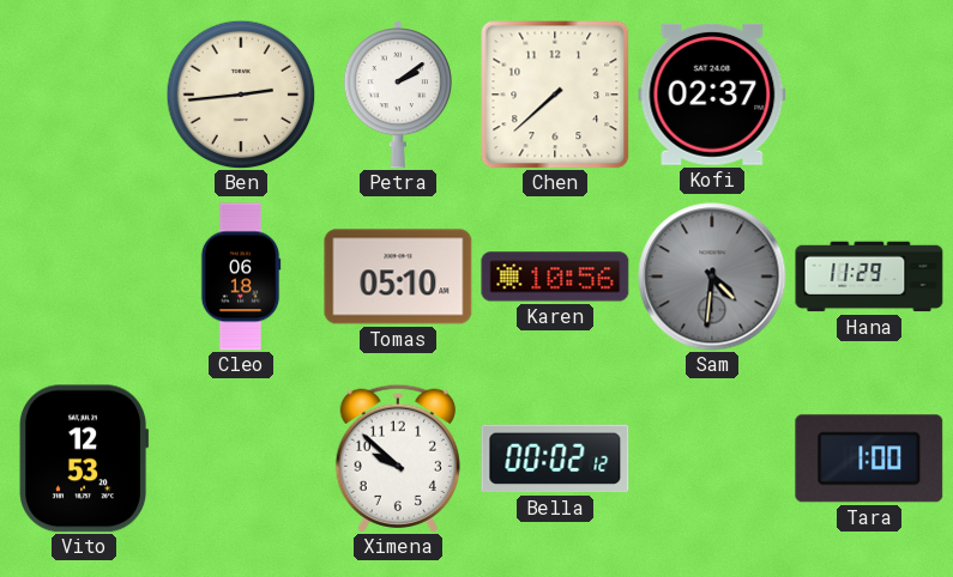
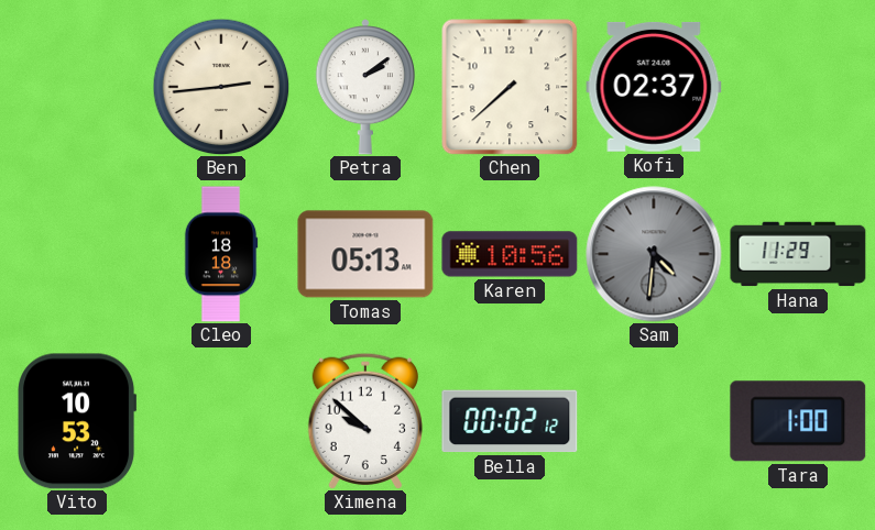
Cleo: 06:18 -> 18:18
Tomas: 05:10 -> 05:13
Vito: 12:53 -> 10:53
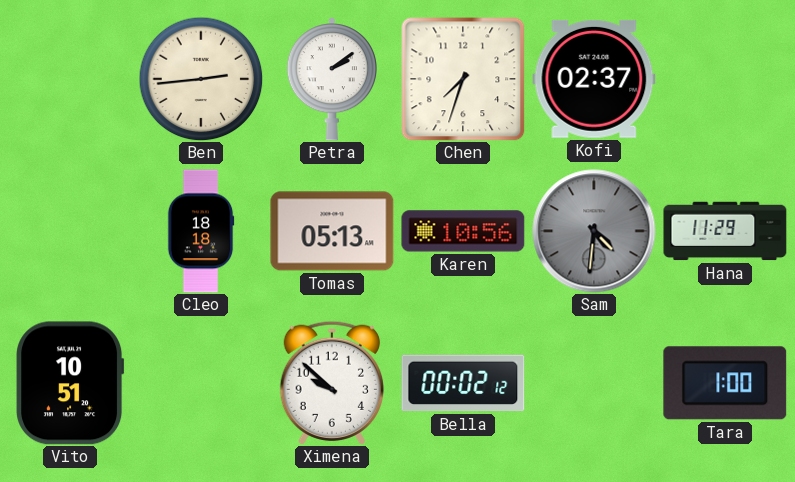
Chen: 7:38 -> 7:33
Vito: 10:53 -> 10:51
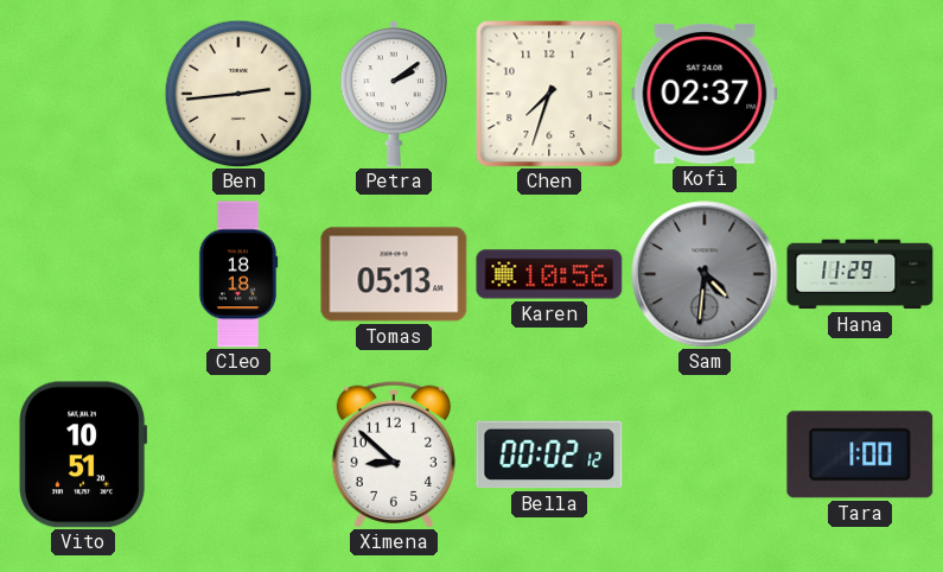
Ximena: 9:52 -> 8:52
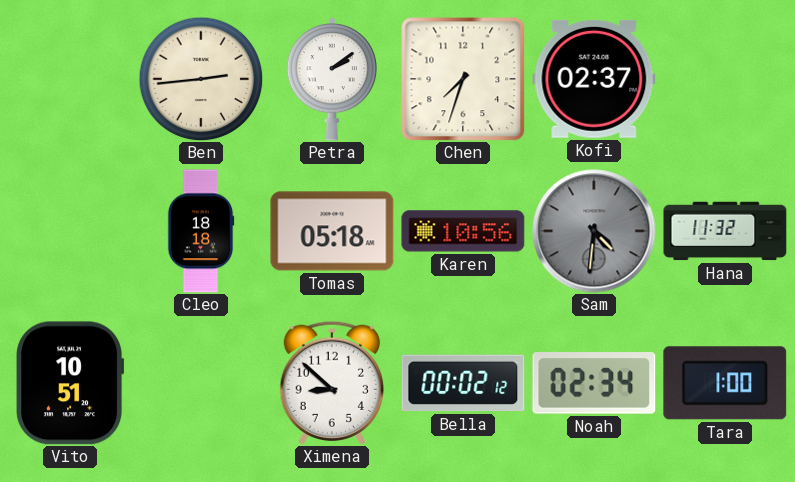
Tomas: 05:13 -> 05:18
Hana: 11:29 -> 11:32
Noah: none -> 02:34
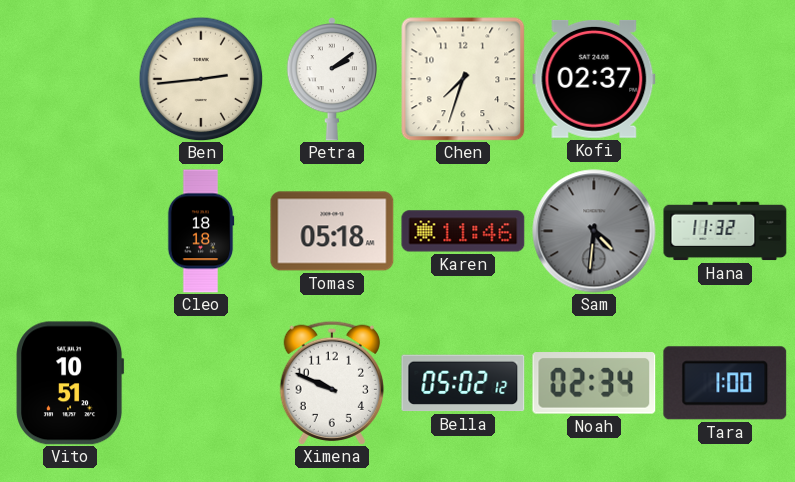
Karen: 10:56 -> 11:46
Ximena: 8:52 -> 9:49
Bella: 00:02 -> 05:02
